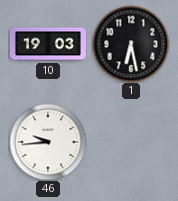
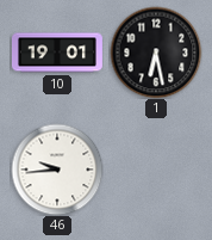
10: 19:03 -> 19:01
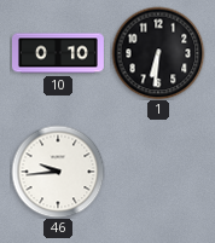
10: 19:01 -> 0:10
1: 6:28 -> 6:31
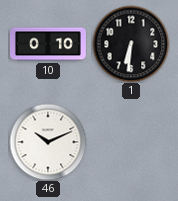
46: 9:44 -> 10:11
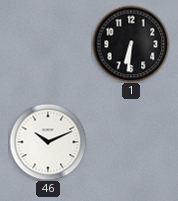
10: 0:10 -> none
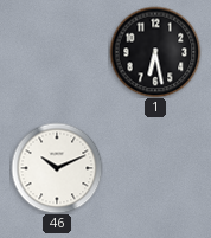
1: 6:31 -> 6:28
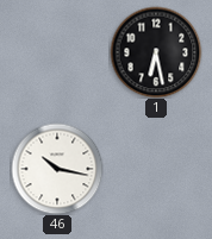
46: 10:11 -> 10:17
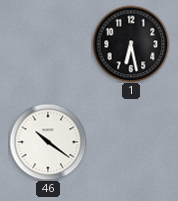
46: 10:17 -> 10:21
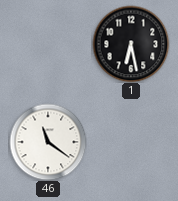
46: 10:21 -> 11:21
